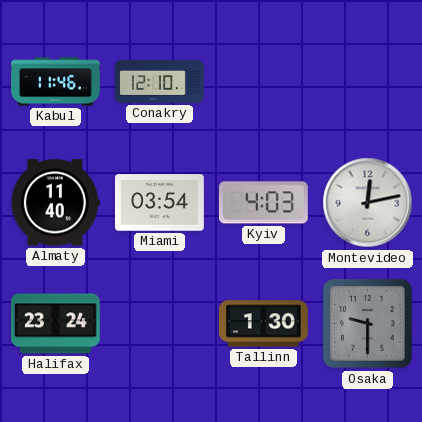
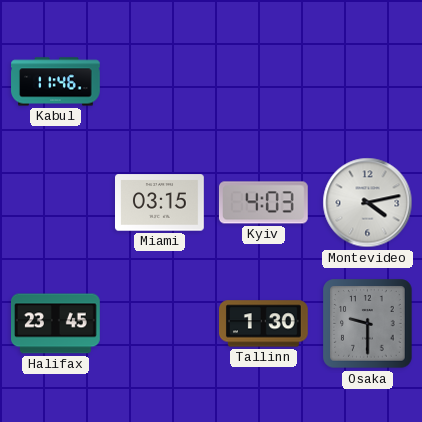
Conakry: 12:10 -> none
Almaty: 11:40 -> none
Miami: 03:54 -> 03:15
Montevideo: 12:13 -> 4:13
Halifax: 23:24 -> 23:45
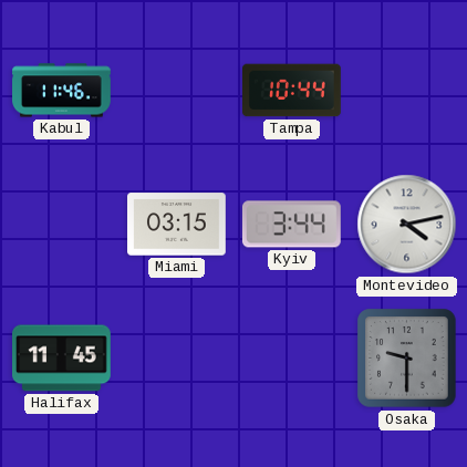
Tampa: none -> 10:44
Kyiv: 4:03 -> 3:44
Halifax: 23:45 -> 11:45
Tallinn: 1:30 -> none
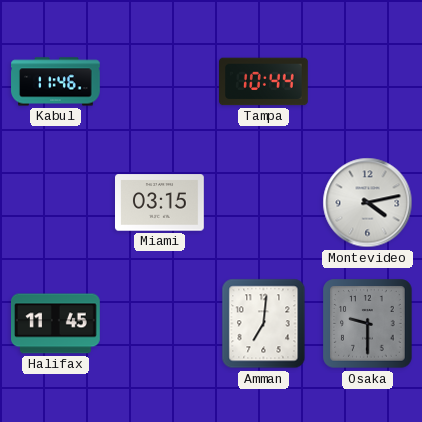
Kyiv: 3:44 -> none
Amman: none -> 7:01
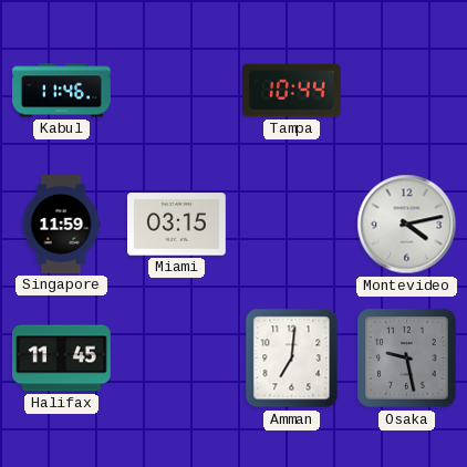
Singapore: none -> 11:59
Osaka: 9:30 -> 9:28
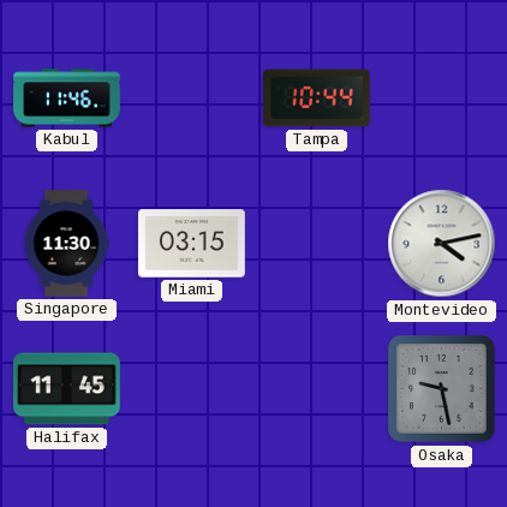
Singapore: 11:59 -> 11:30
Amman: 7:01 -> none
